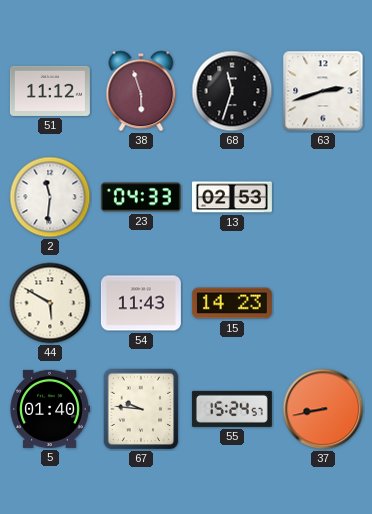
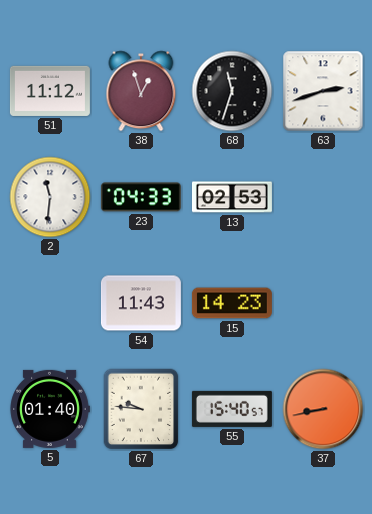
38: 5:57 -> 12:57
44: 5:50 -> none
55: 15:24 -> 15:40
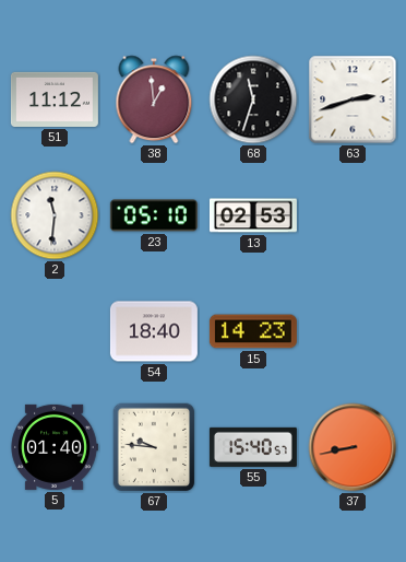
38: 12:57 -> 12:59
23: 04:33 -> 05:10
54: 11:43 -> 18:40
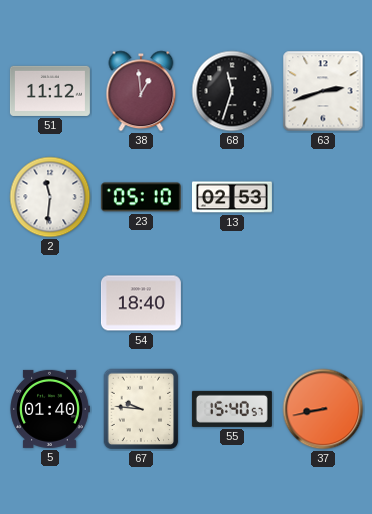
15: 14:23 -> none
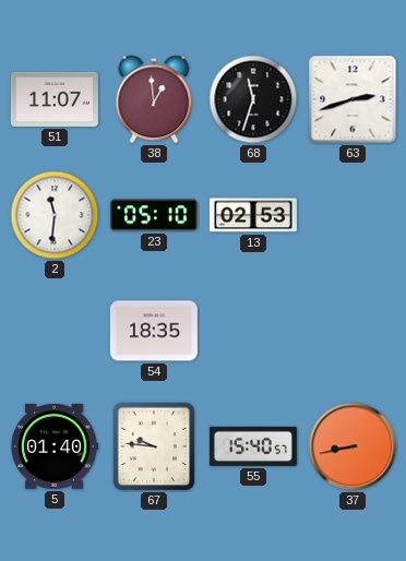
51: 11:12 -> 11:07
54: 18:40 -> 18:35
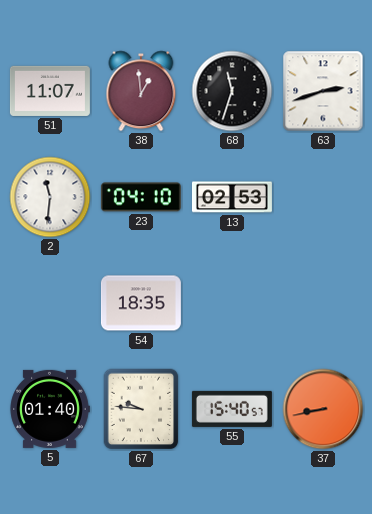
23: 05:10 -> 04:10
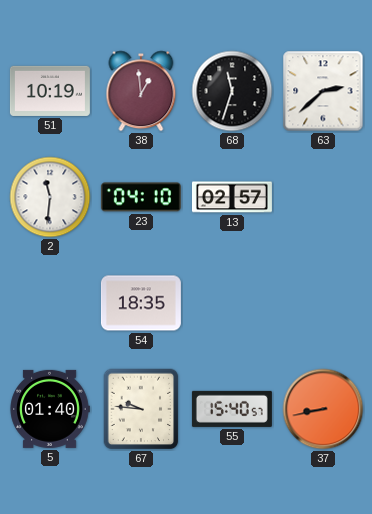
51: 11:07 -> 10:19
63: 2:42 -> 2:38
13: 02:53 -> 02:57
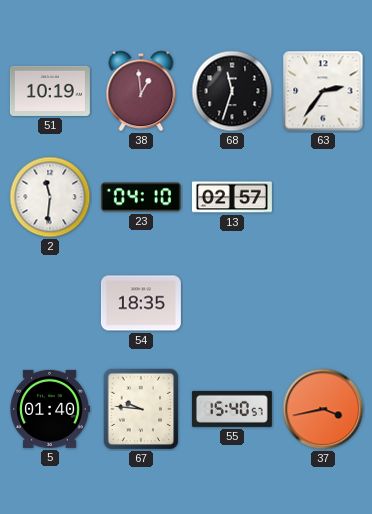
63: 2:38 -> 2:36
37: 8:43 -> 3:43
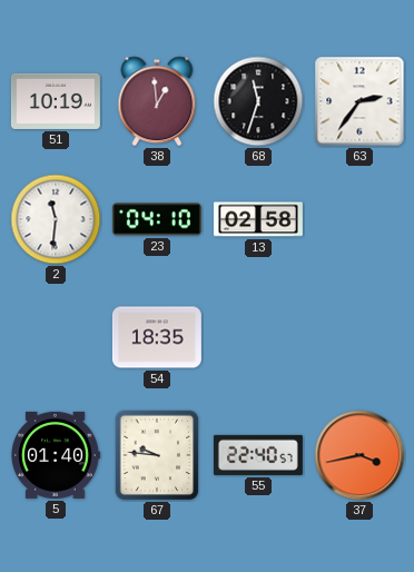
13: 02:57 -> 02:58
55: 15:40 -> 22:40
